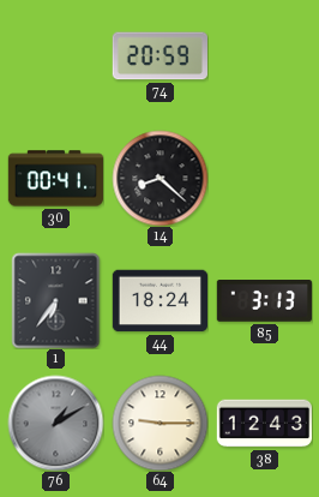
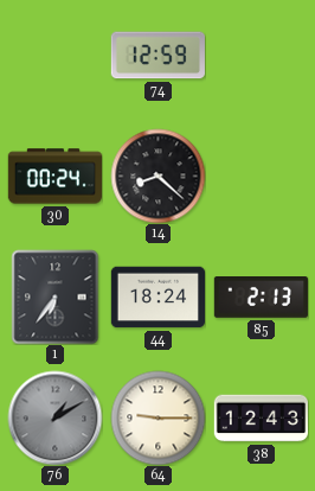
74: 20:59 -> 12:59
30: 00:41 -> 00:24
85: 3:13 -> 2:13
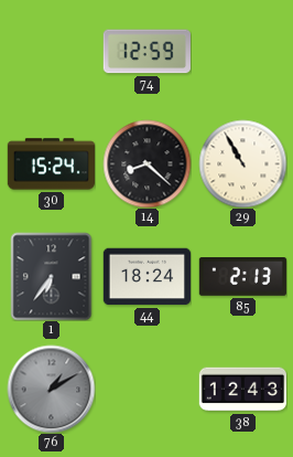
30: 00:24 -> 15:24
29: none -> 10:55
64: 9:15 -> none
